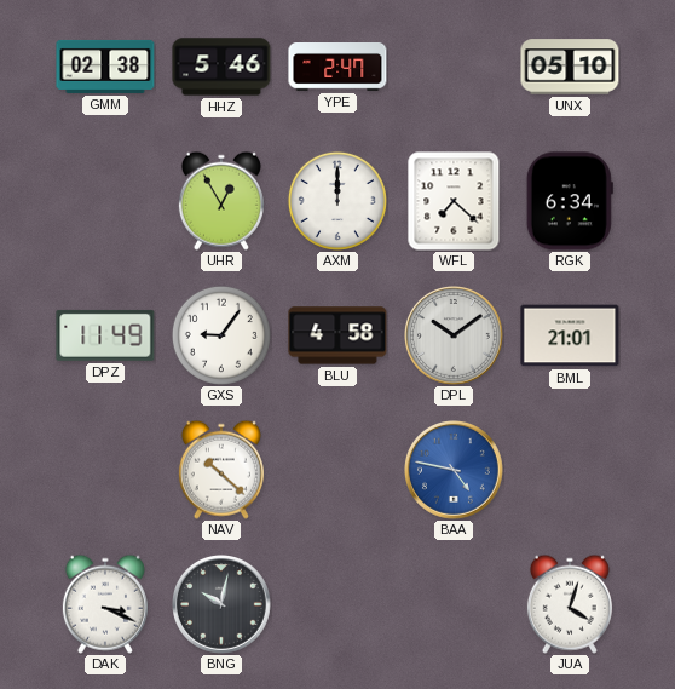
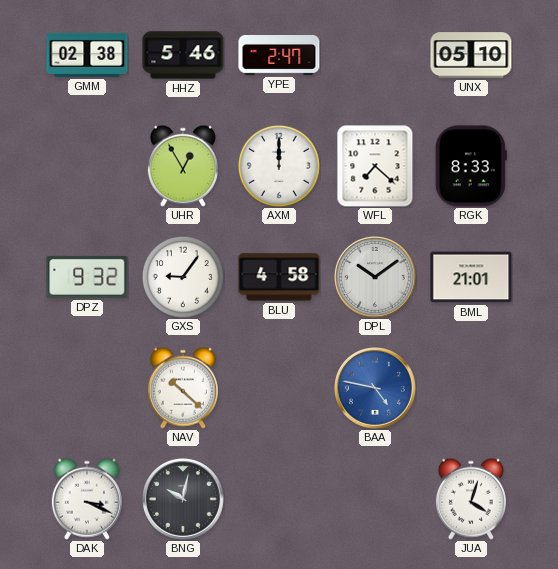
RGK: 6:34 -> 8:33
DPZ: 11:49 -> 9:32
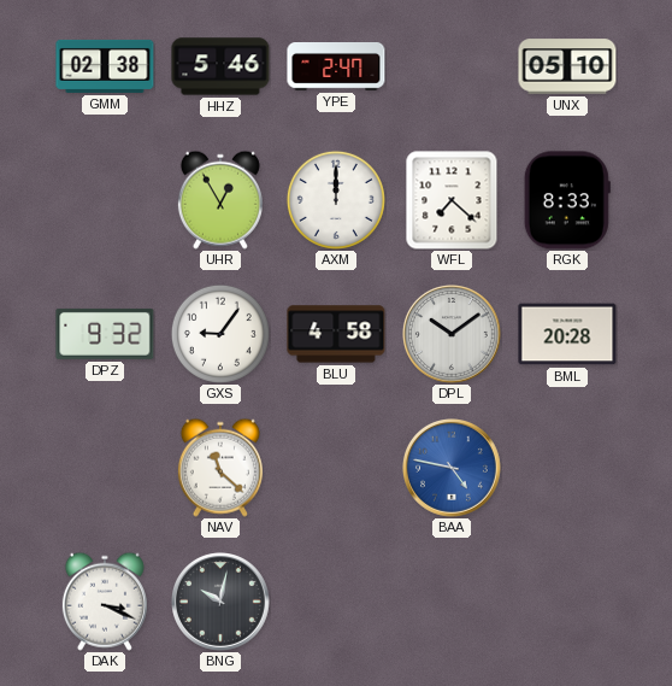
BML: 21:01 -> 20:28
NAV: 10:22 -> 11:22
JUA: 4:03 -> none
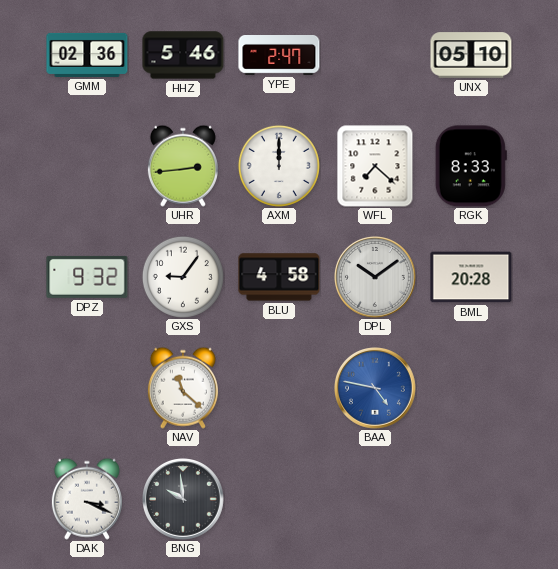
GMM: 02:38 -> 02:36
UHR: 12:55 -> 2:44
BNG: 10:02 -> 9:59
